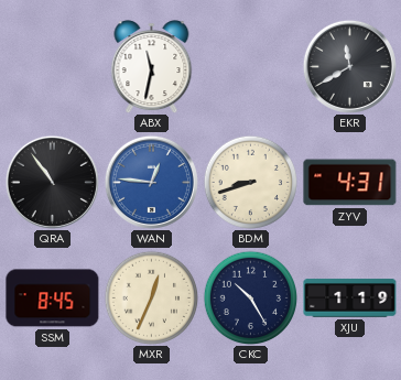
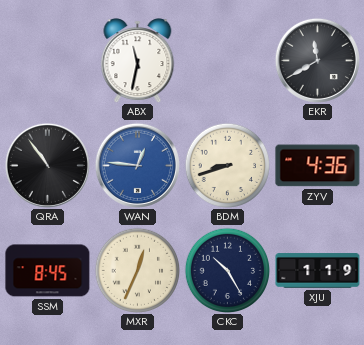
ZYV: 4:31 -> 4:36
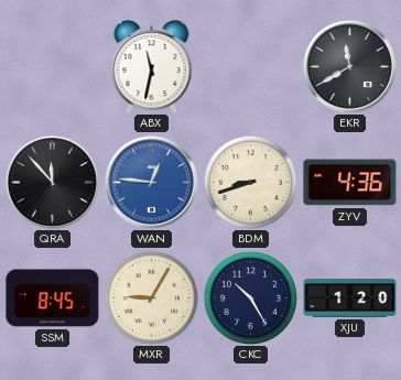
QRA: 10:54 -> 11:53
MXR: 12:34 -> 9:05
XJU: 1:19 -> 1:20
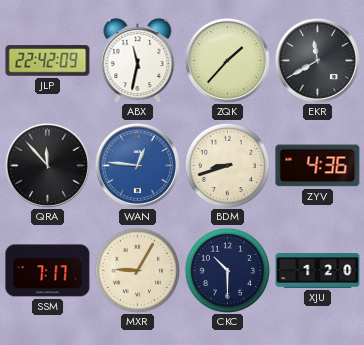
JLP: none -> 22:42
ZQK: none -> 1:37
SSM: 8:45 -> 7:17
CKC: 10:25 -> 10:30
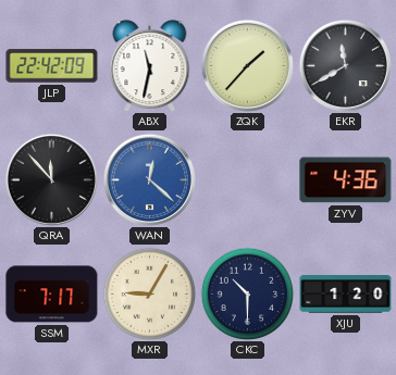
WAN: 12:46 -> 12:22
BDM: 8:42 -> none
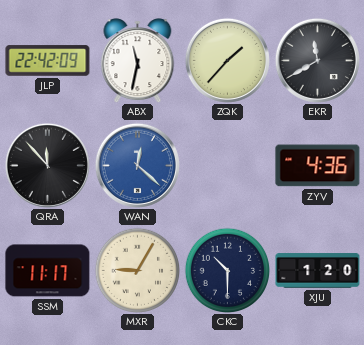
SSM: 7:17 -> 11:17
